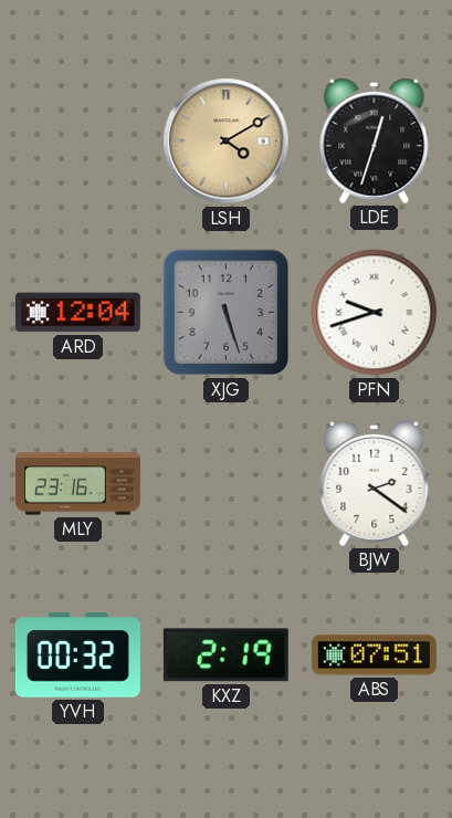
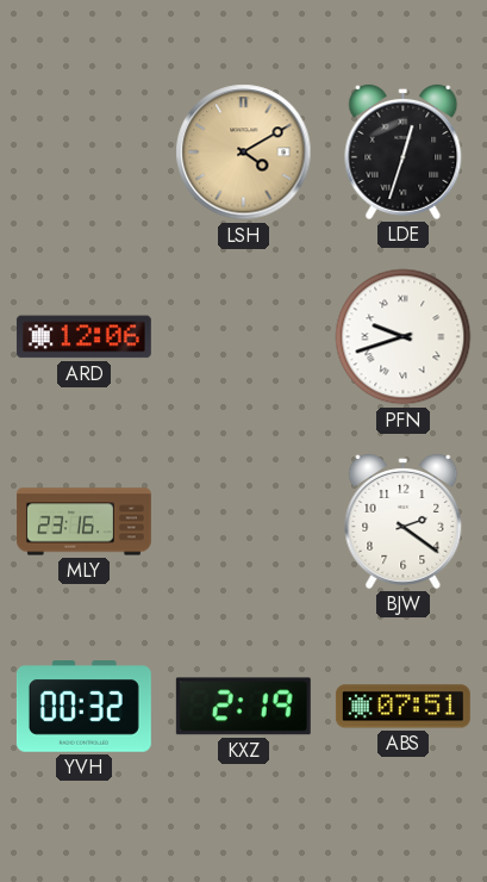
ARD: 12:04 -> 12:06
XJG: 5:27 -> none
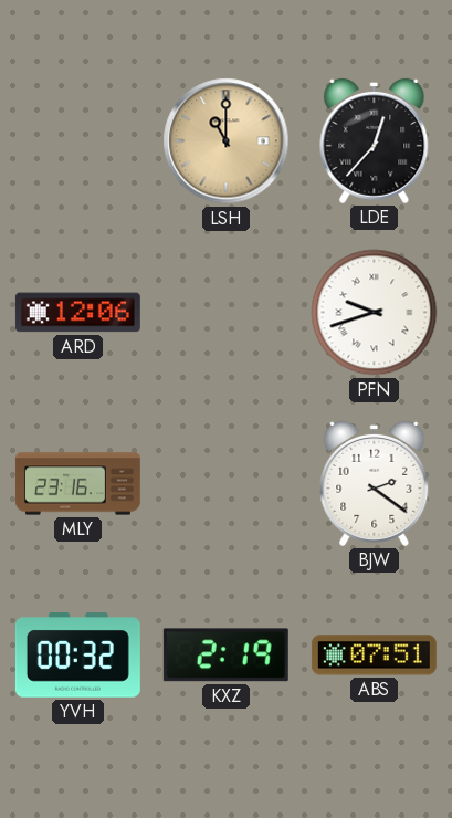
LSH: 4:10 -> 11:00
LDE: 12:33 -> 12:37
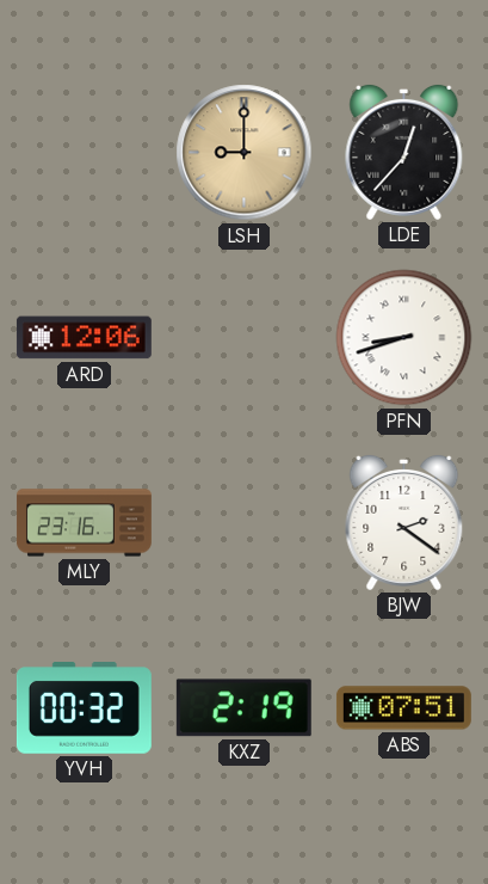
LSH: 11:00 -> 9:00
PFN: 9:42 -> 8:42
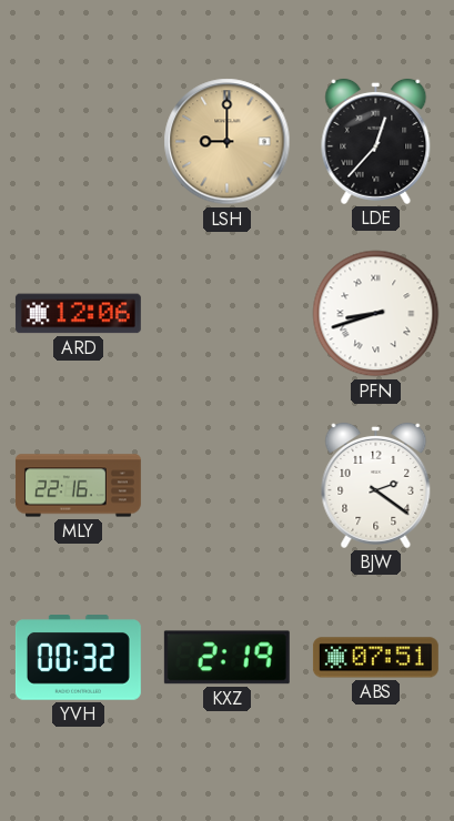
MLY: 23:16 -> 22:16
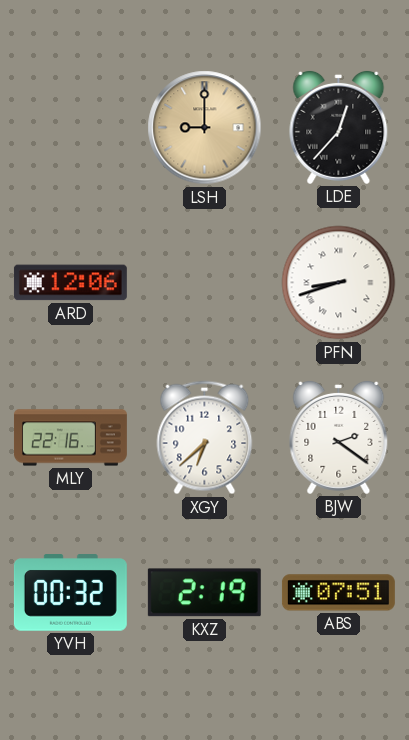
XGY: none -> 6:38
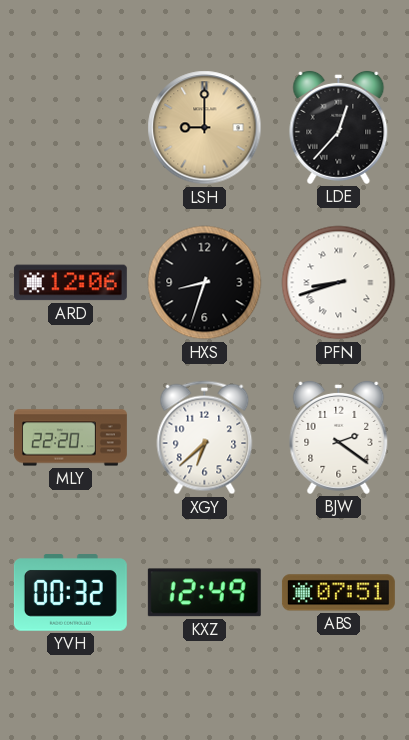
HXS: none -> 8:33
MLY: 22:16 -> 22:20
KXZ: 2:19 -> 12:49
